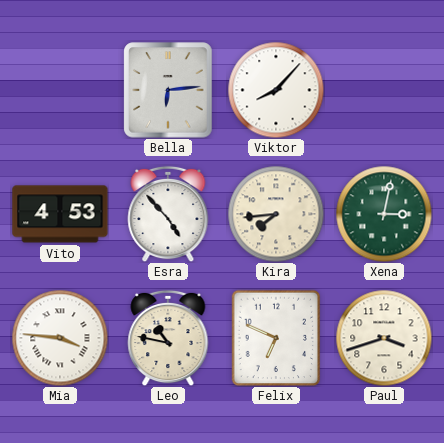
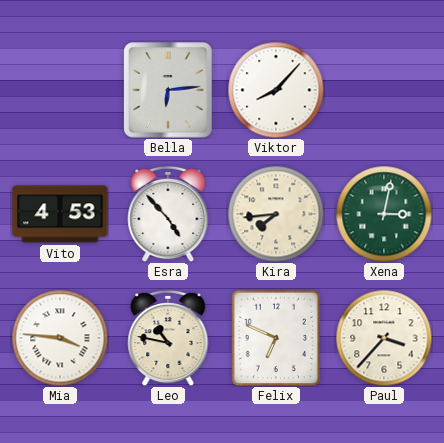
Paul: 3:42 -> 3:37
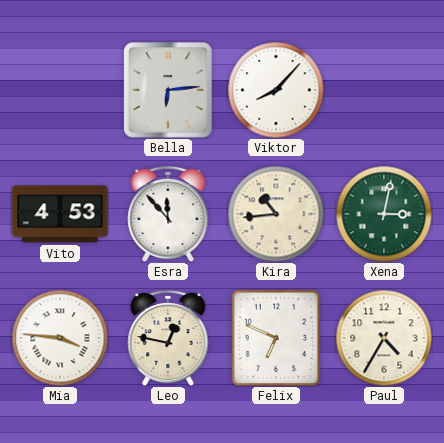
Esra: 4:53 -> 11:53
Kira: 7:44 -> 10:44
Leo: 10:47 -> 12:47
Paul: 3:37 -> 4:35
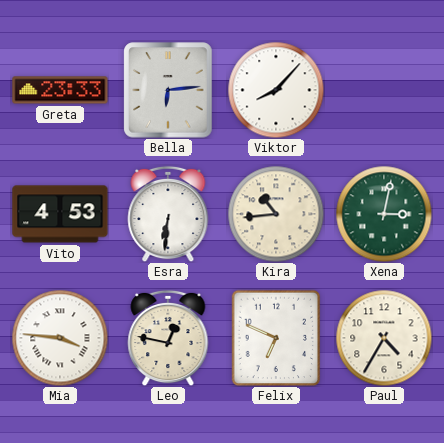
Greta: none -> 23:33
Esra: 11:53 -> 6:31
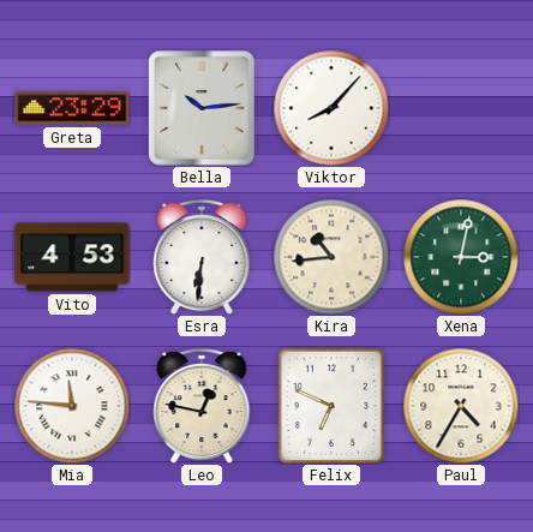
Greta: 23:33 -> 23:29
Bella: 6:14 -> 10:14
Mia: 3:46 -> 11:46
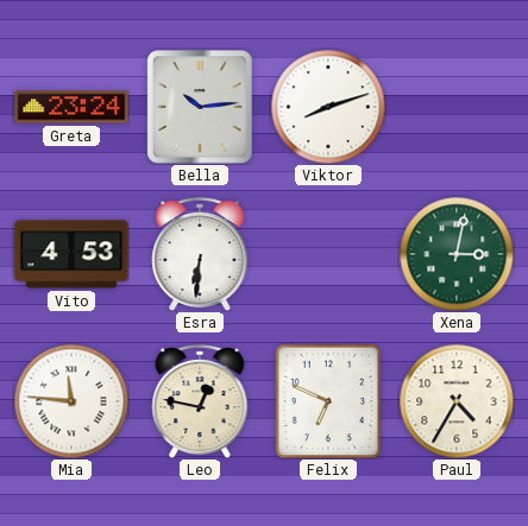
Greta: 23:29 -> 23:24
Viktor: 8:07 -> 8:12
Kira: 10:44 -> none
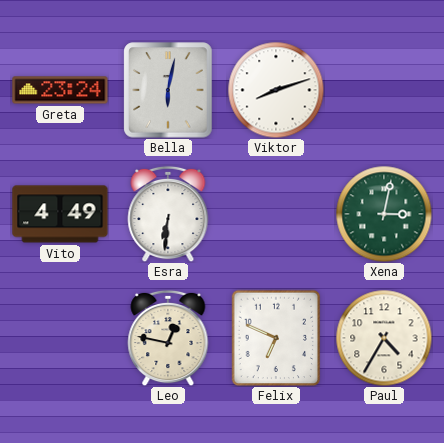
Bella: 10:14 -> 6:02
Vito: 4:53 -> 4:49
Mia: 11:46 -> none
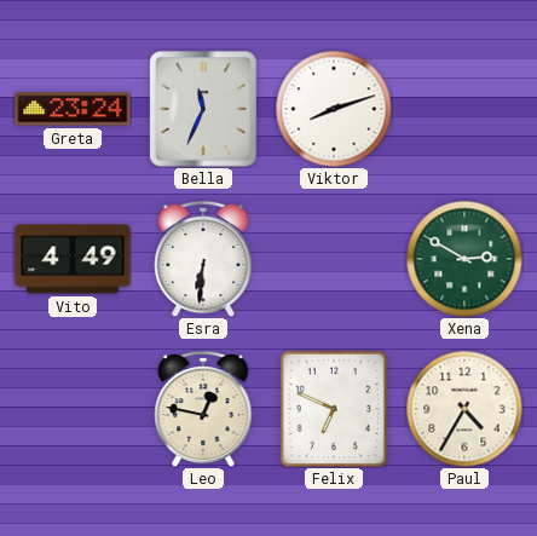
Bella: 6:02 -> 11:34
Xena: 3:02 -> 2:50
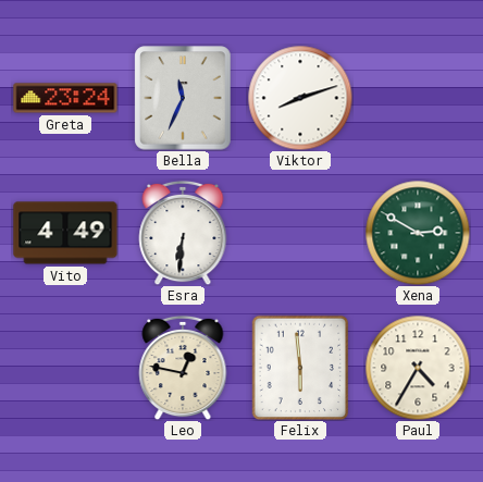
Felix: 6:49 -> 5:59
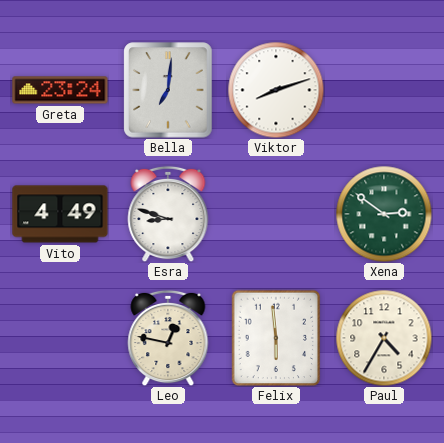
Bella: 11:34 -> 7:01
Esra: 6:31 -> 8:48
Xena: 2:50 -> 2:51
